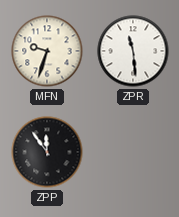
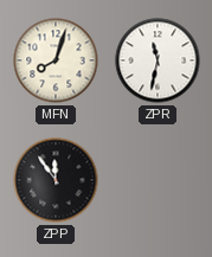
MFN: 9:33 -> 8:03
ZPR: 11:29 -> 11:32
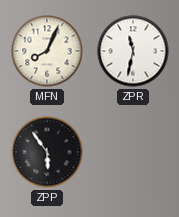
MFN: 8:03 -> 8:04
ZPP: 11:54 -> 5:54
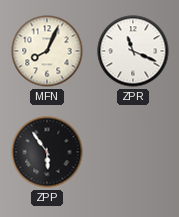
ZPR: 11:32 -> 11:19
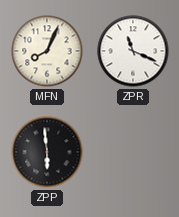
ZPP: 5:54 -> 5:59
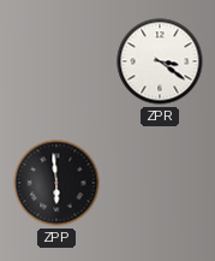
MFN: 8:04 -> none
ZPR: 11:19 -> 3:21
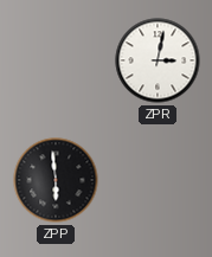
ZPR: 3:21 -> 3:02
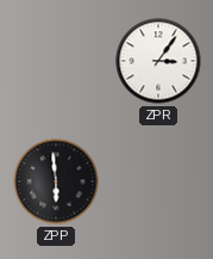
ZPR: 3:02 -> 3:06
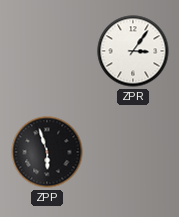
ZPP: 5:59 -> 5:57
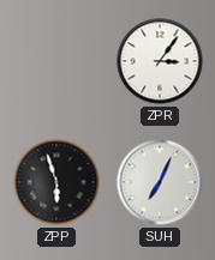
SUH: none -> 7:04
